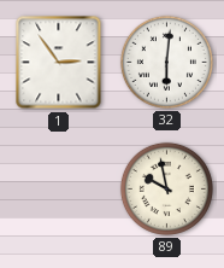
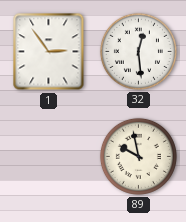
32: 6:01 -> 12:29
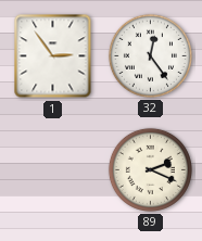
32: 12:29 -> 12:24
89: 9:58 -> 2:19
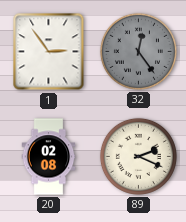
32 dial: white -> grey
20: none -> 02:08
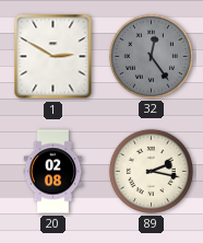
1: 2:54 -> 2:50
89: 2:19 -> 2:17
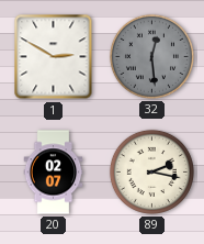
32: 12:24 -> 12:29
20: 02:08 -> 02:07
